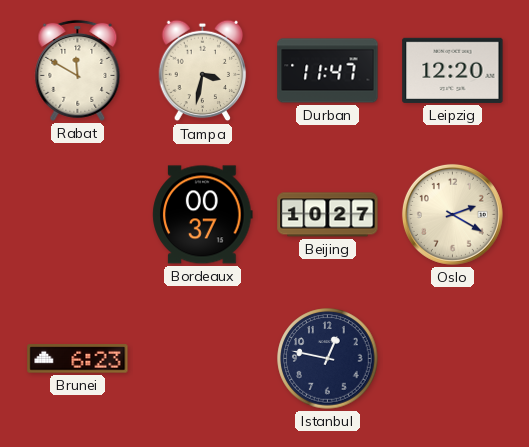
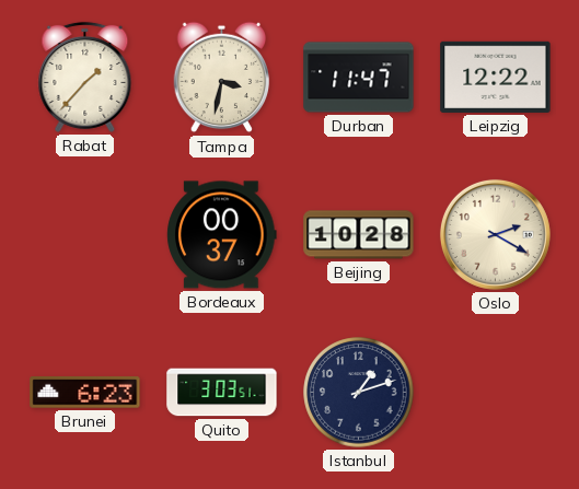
Rabat: 11:50 -> 1:37
Leipzig: 12:20 -> 12:22
Beijing: 10:27 -> 10:28
Quito: none -> 3:03
Istanbul: 12:47 -> 1:12
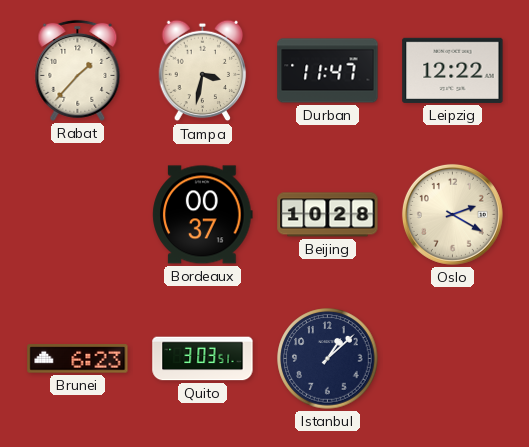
Istanbul: 1:12 -> 1:08
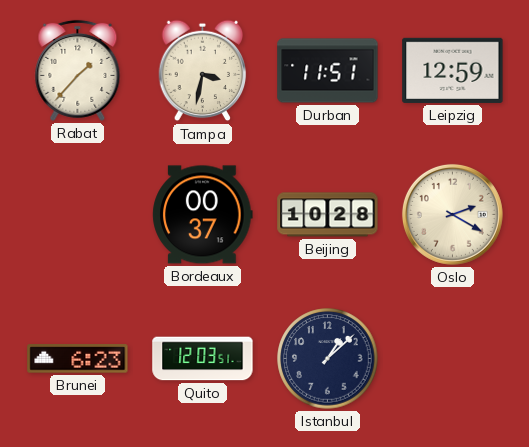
Durban: 11:47 -> 11:51
Leipzig: 12:22 -> 12:59
Quito: 3:03 -> 12:03
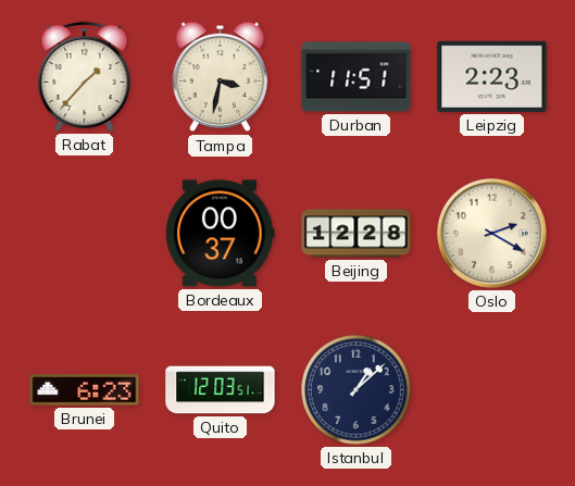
Leipzig: 12:59 -> 2:23
Beijing: 10:28 -> 12:28
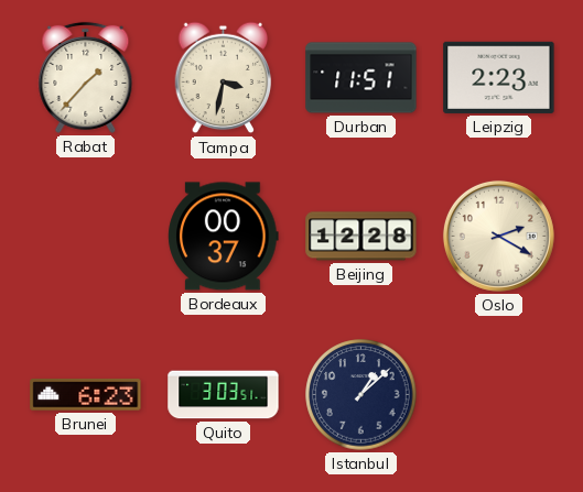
Quito: 12:03 -> 3:03
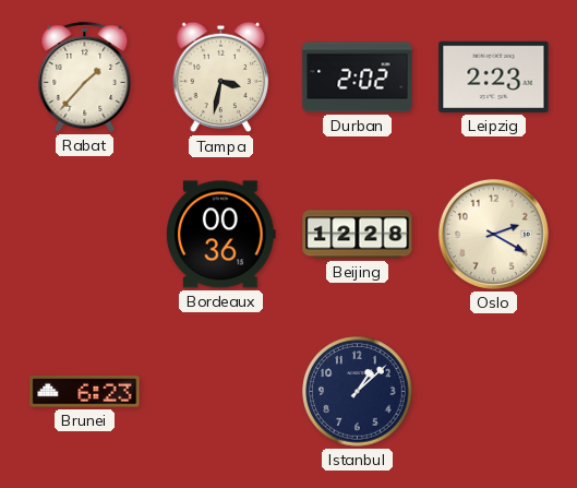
Durban: 11:51 -> 2:02
Bordeaux: 00:37 -> 00:36
Quito: 3:03 -> none
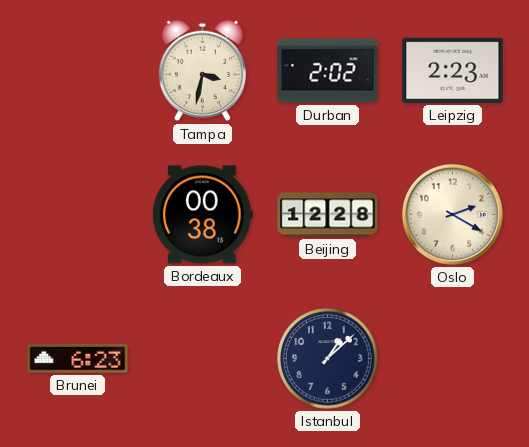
Rabat: 1:37 -> none
Bordeaux: 00:36 -> 00:38
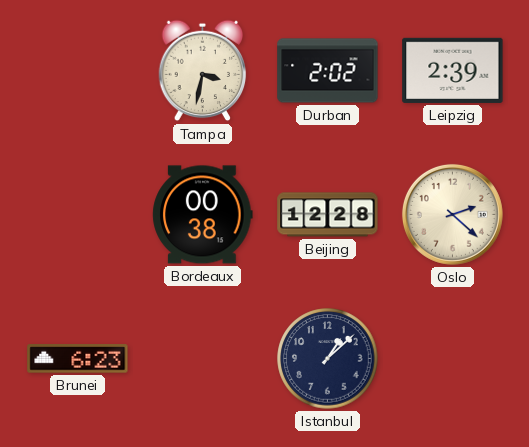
Leipzig: 2:23 -> 2:39
Oslo: 2:20 -> 2:22
